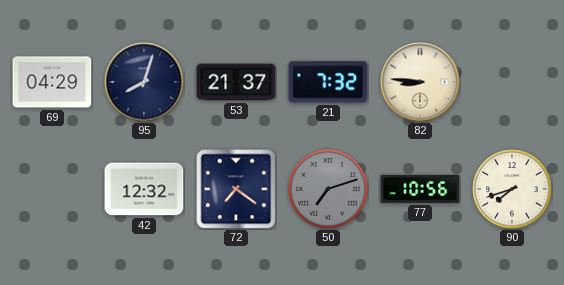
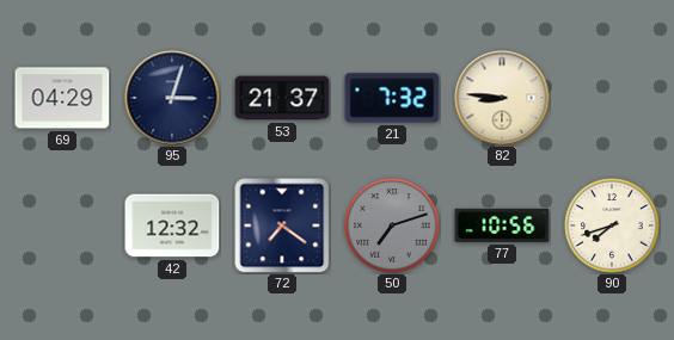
95: 8:03 -> 3:03
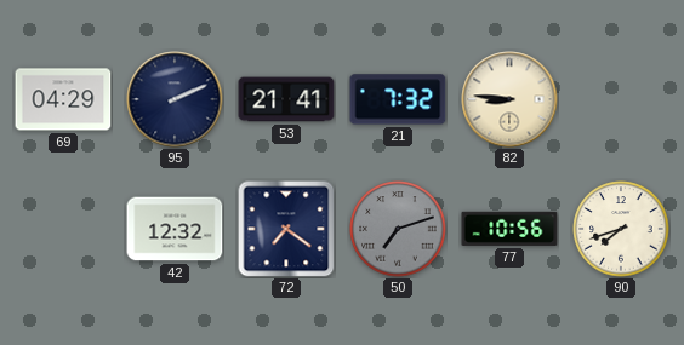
95: 3:03 -> 2:11
53: 21:37 -> 21:41
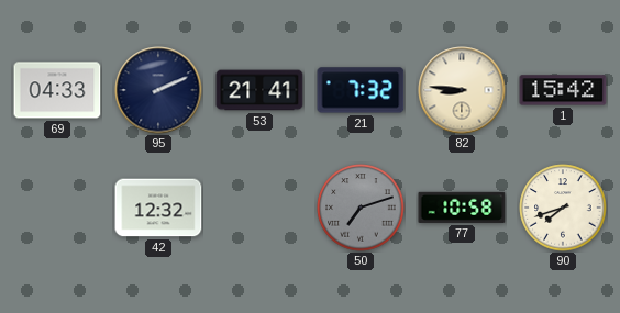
69: 04:29 -> 04:33
1: none -> 15:42
72: 7:21 -> none
77: 10:56 -> 10:58
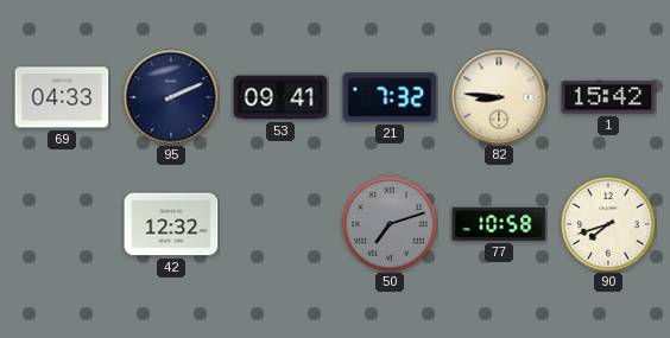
53: 21:41 -> 09:41
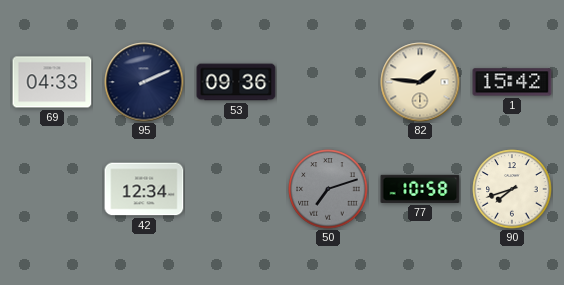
53: 09:41 -> 09:36
21: 7:32 -> none
82: 8:46 -> 1:46
42: 12:32 -> 12:34
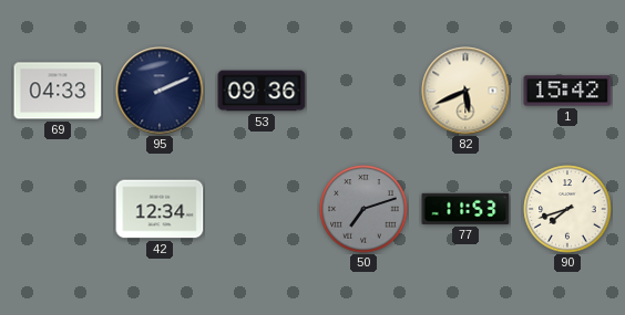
82: 1:46 -> 5:41
77: 10:58 -> 11:53
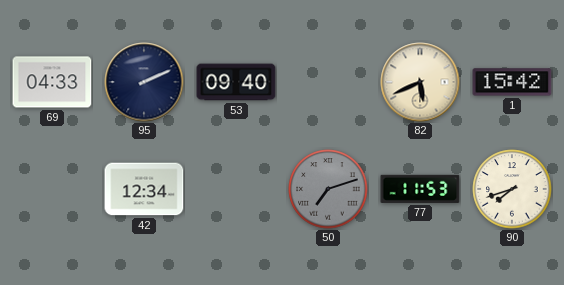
53: 09:36 -> 09:40
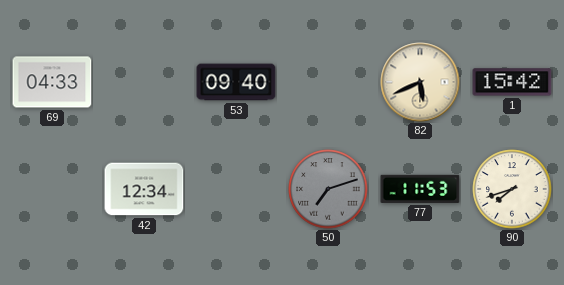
95: 2:11 -> none
